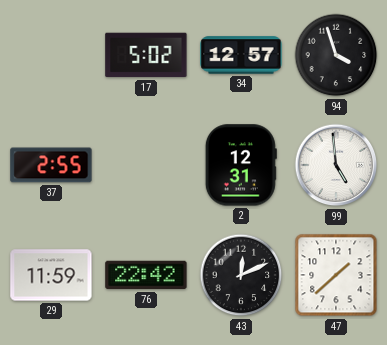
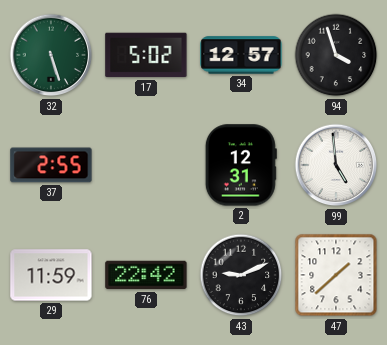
32: none -> 5:27
43: 12:11 -> 9:11
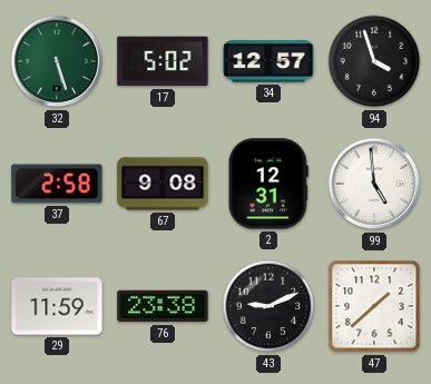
37: 2:55 -> 2:58
67: none -> 9:08
76: 22:42 -> 23:38
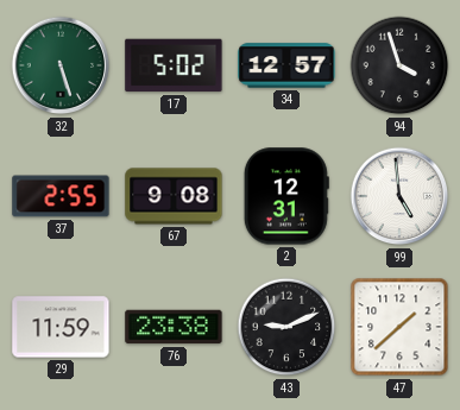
37: 2:58 -> 2:55
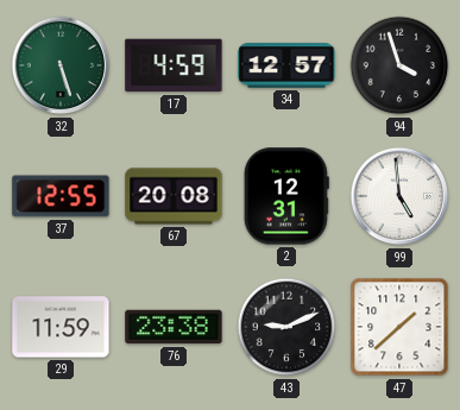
17: 5:02 -> 4:59
37: 2:55 -> 12:55
67: 9:08 -> 20:08
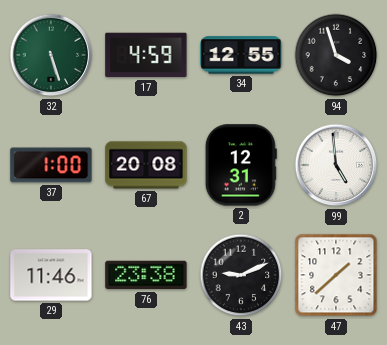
34: 12:57 -> 12:55
37: 12:55 -> 1:00
29: 11:59 -> 11:46
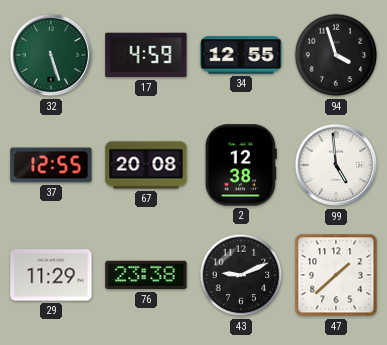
37: 1:00 -> 12:55
2: 12:31 -> 12:38
29: 11:46 -> 11:29
